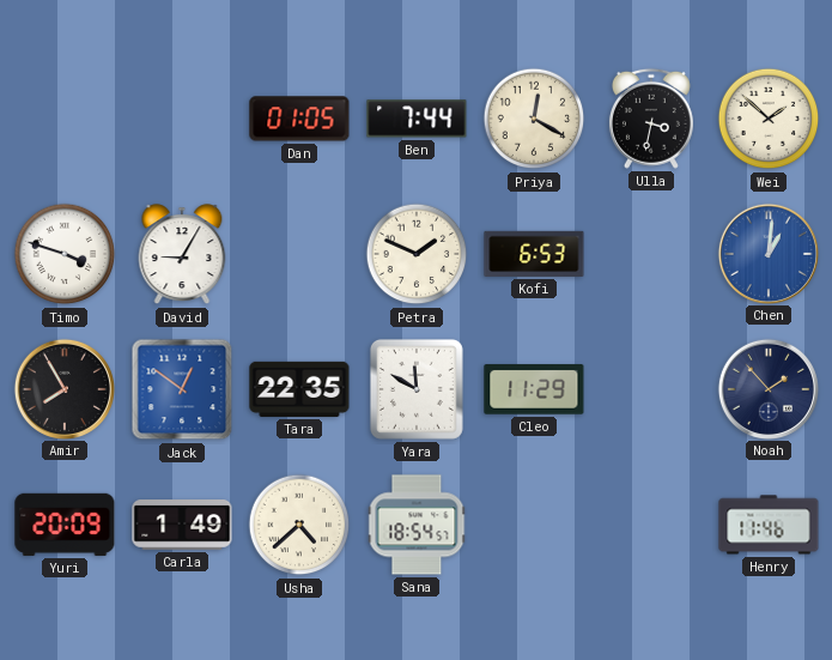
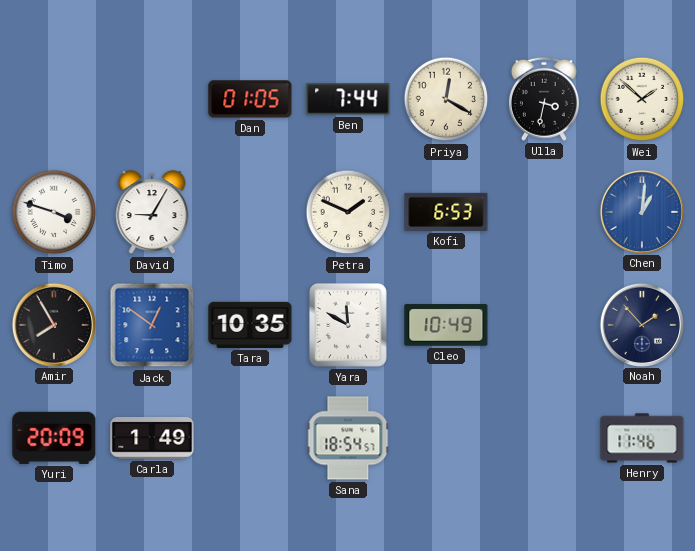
Tara: 22:35 -> 10:35
Cleo: 11:29 -> 10:49
Usha: 4:38 -> none
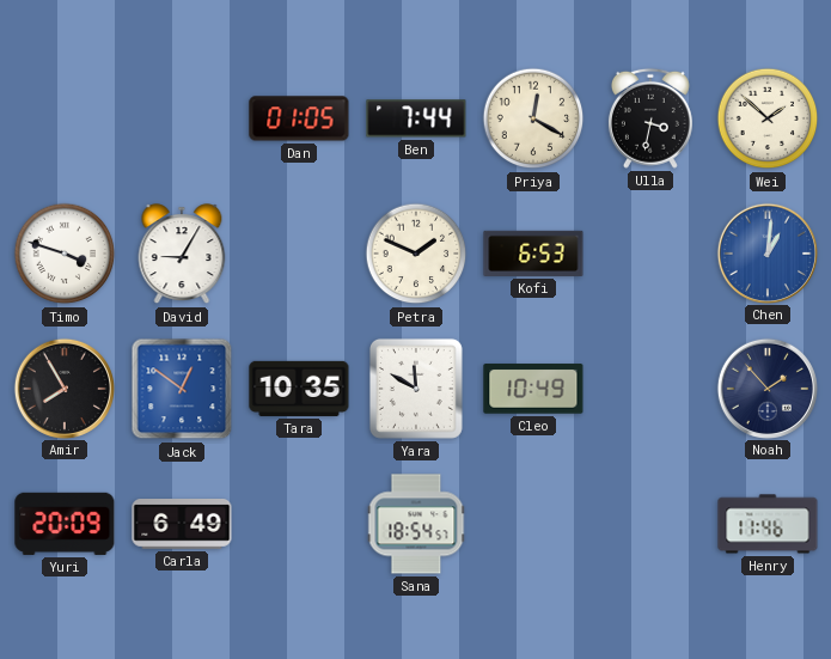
Carla: 1:49 -> 6:49
